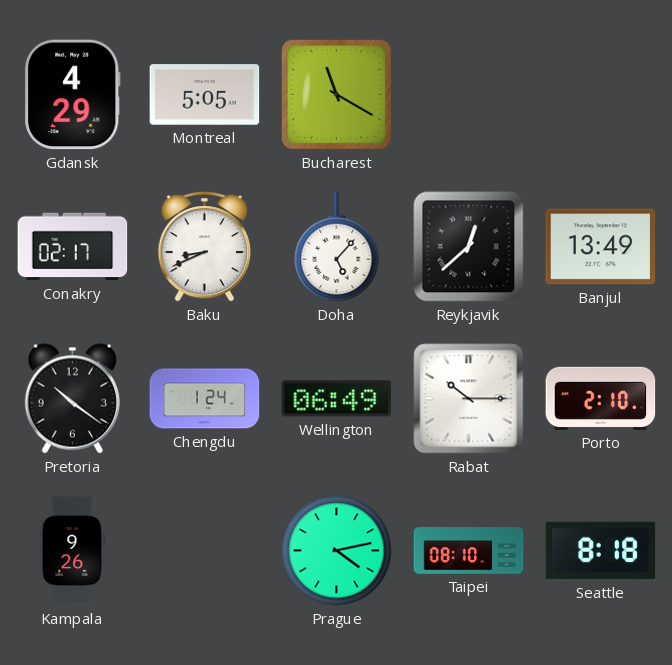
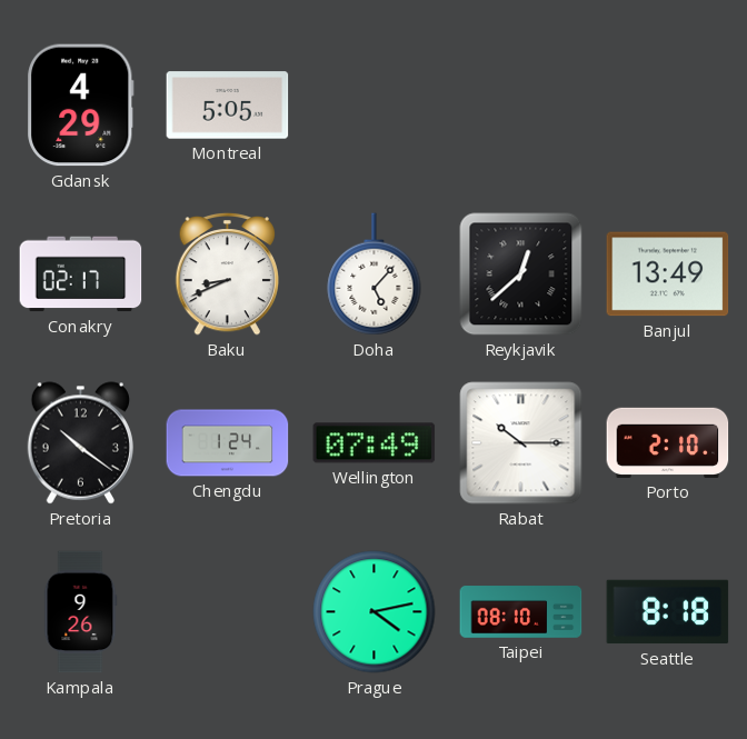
Bucharest: 11:20 -> none
Wellington: 06:49 -> 07:49
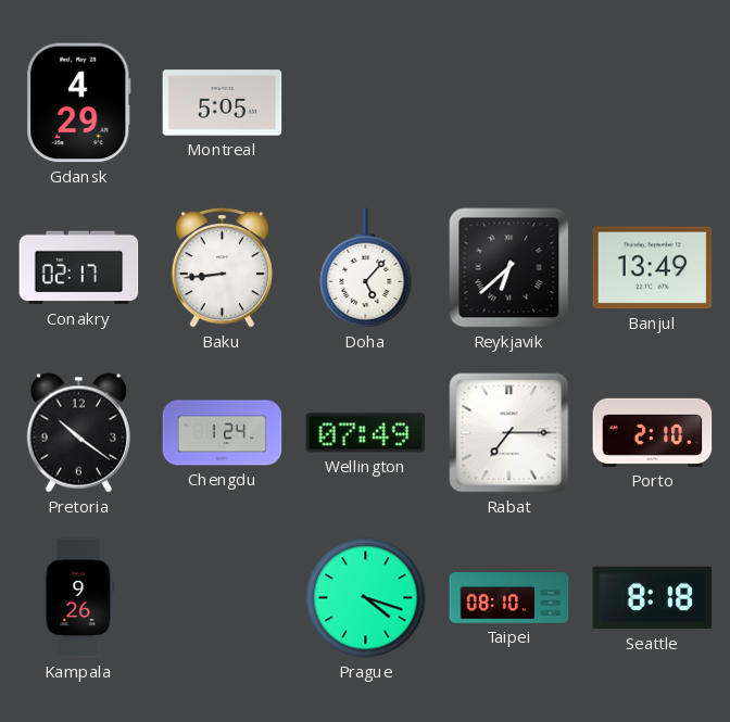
Baku: 8:41 -> 8:44
Reykjavik: 12:38 -> 6:38
Rabat: 10:15 -> 7:15
Prague: 4:13 -> 4:18
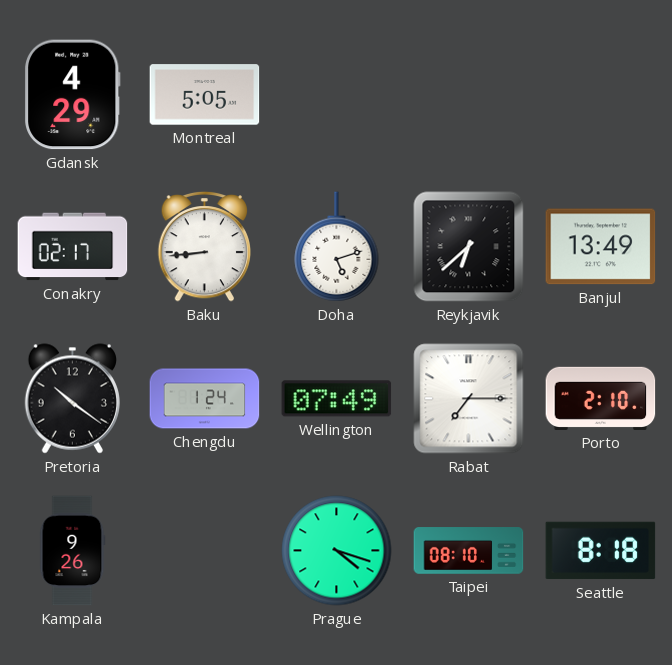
Doha: 5:07 -> 5:12
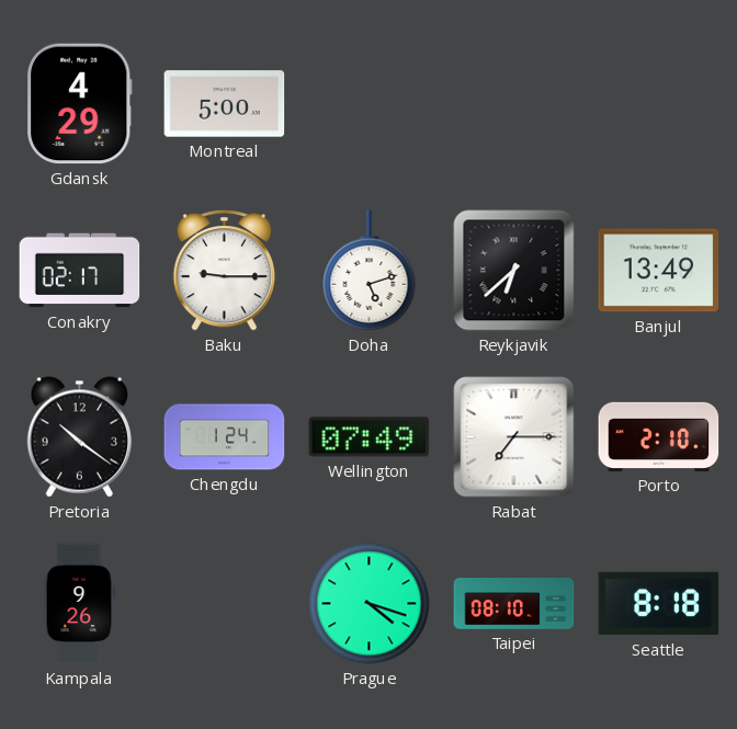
Montreal: 5:05 -> 5:00
Baku: 8:44 -> 9:15
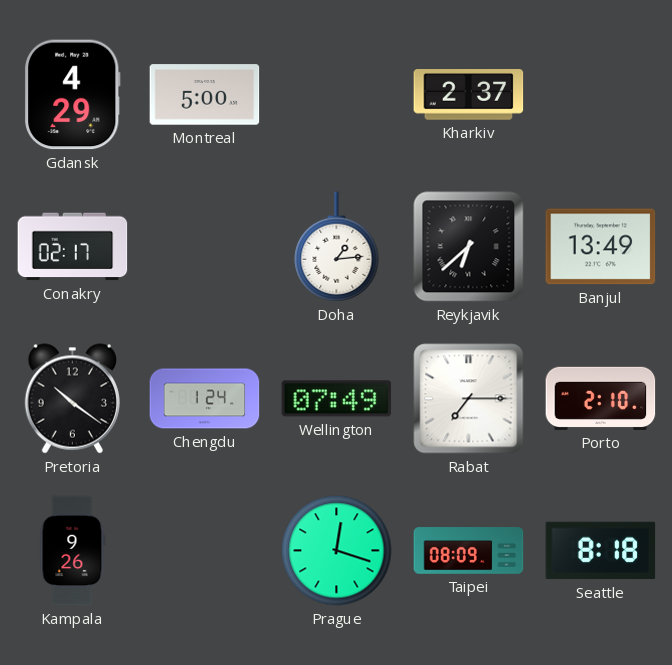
Kharkiv: none -> 2:37
Baku: 9:15 -> none
Doha: 5:12 -> 1:14
Prague: 4:18 -> 12:18
Taipei: 08:10 -> 08:09
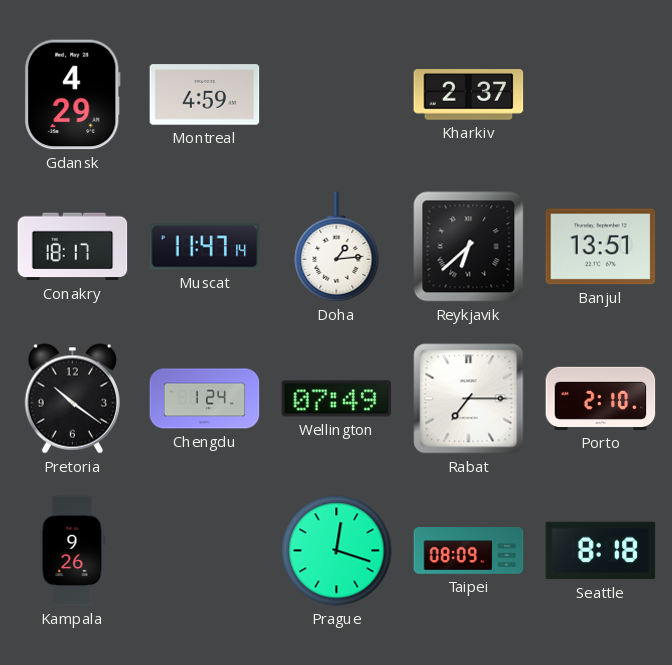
Montreal: 5:00 -> 4:59
Conakry: 02:17 -> 18:17
Muscat: none -> 11:47
Banjul: 13:49 -> 13:51
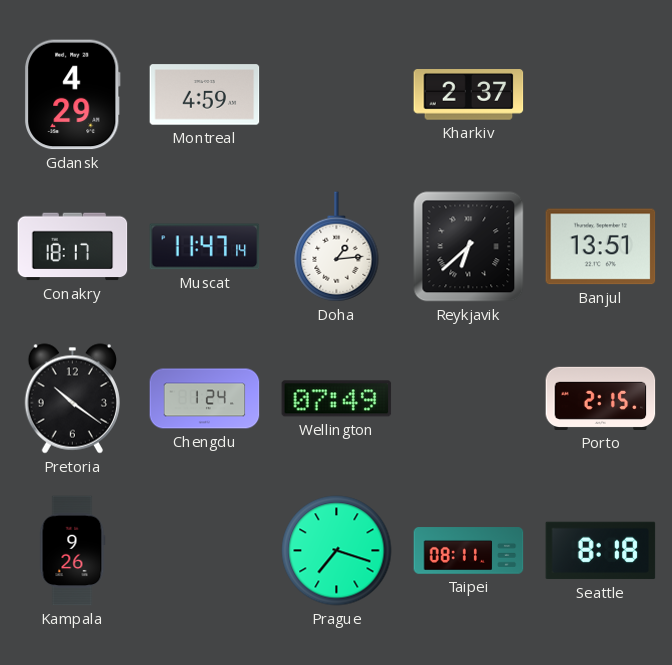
Rabat: 7:15 -> none
Porto: 2:10 -> 2:15
Prague: 12:18 -> 7:18
Taipei: 08:09 -> 08:11
